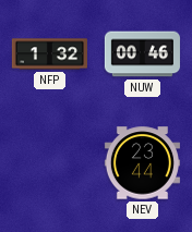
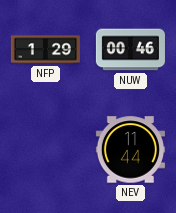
NFP: 1:32 -> 1:29
NEV: 23:44 -> 11:44
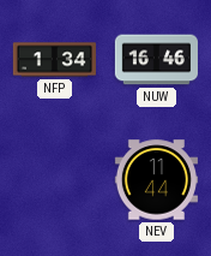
NFP: 1:29 -> 1:34
NUW: 00:46 -> 16:46
